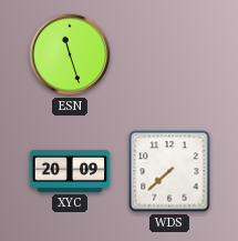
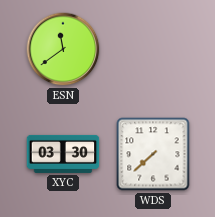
ESN: 11:27 -> 11:39
XYC: 20:09 -> 03:30
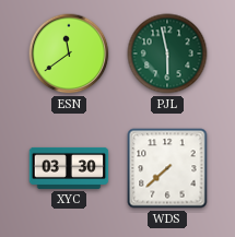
PJL: none -> 5:58
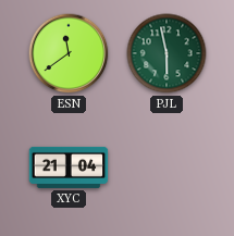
XYC: 03:30 -> 21:04
WDS: 7:38 -> none
